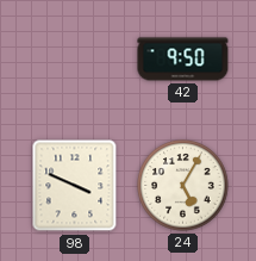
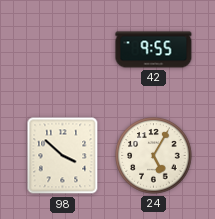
42: 9:50 -> 9:55
98: 3:49 -> 3:52
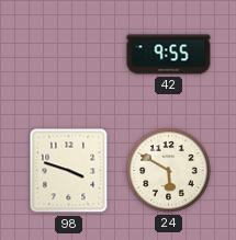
98: 3:52 -> 3:48
24: 5:05 -> 5:50
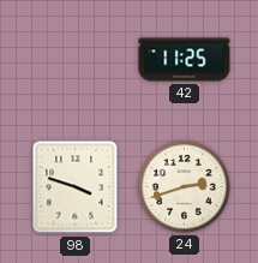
42: 9:55 -> 11:25
24: 5:50 -> 2:42
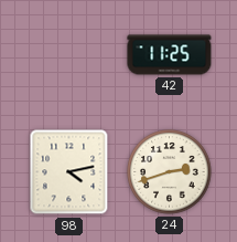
98: 3:48 -> 4:13
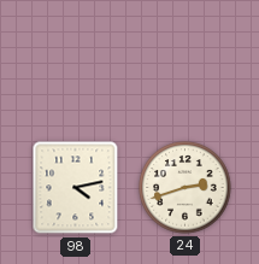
42: 11:25 -> none
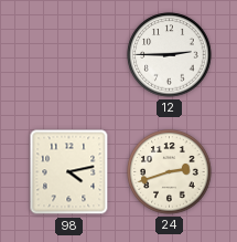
12: none -> 2:45
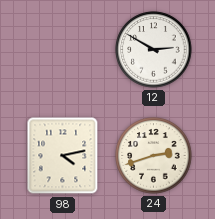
12: 2:45 -> 2:50
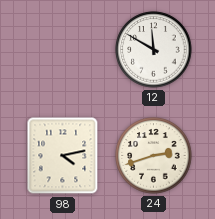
12: 2:50 -> 11:50
